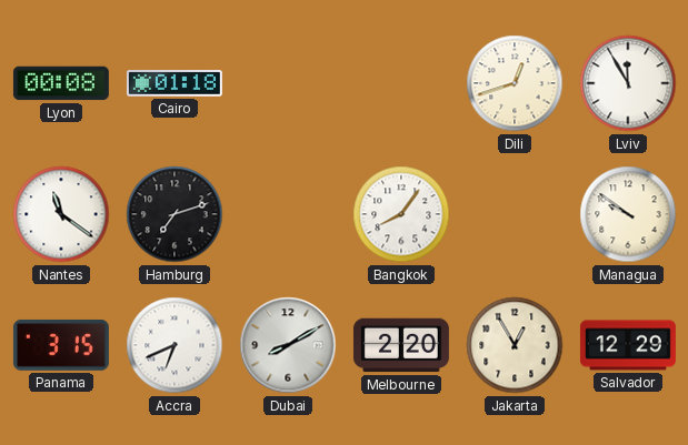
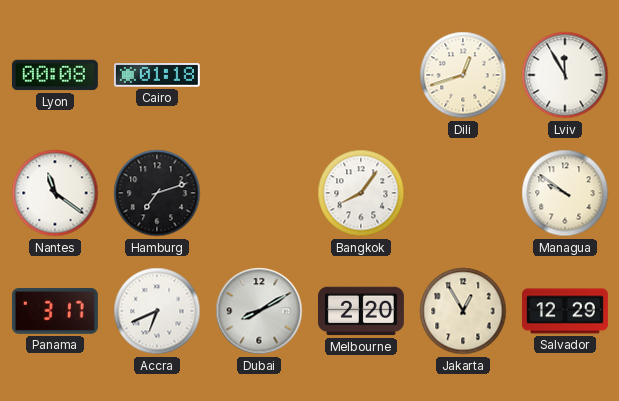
Panama: 3:15 -> 3:17
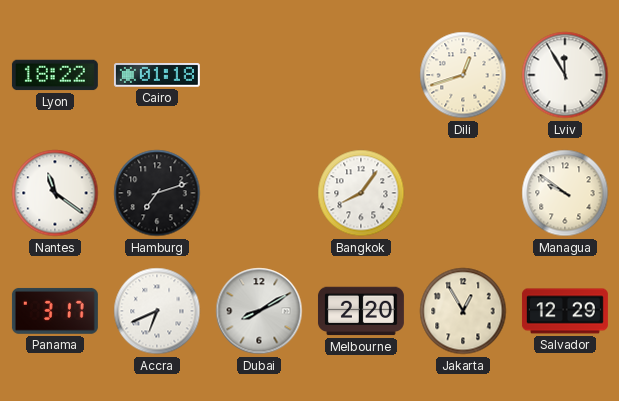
Lyon: 00:08 -> 18:22
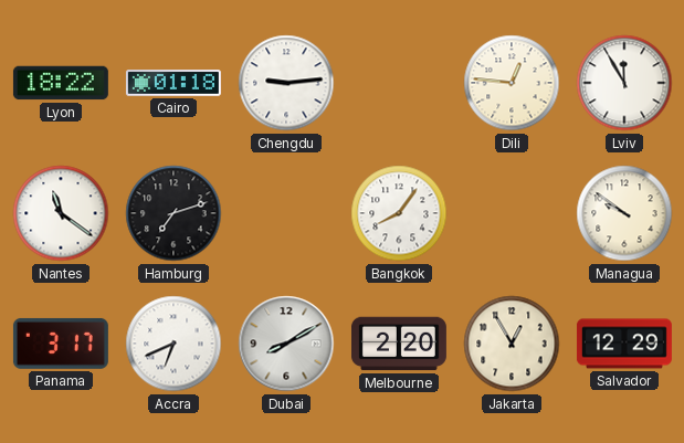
Chengdu: none -> 9:14
Dili: 12:42 -> 12:46
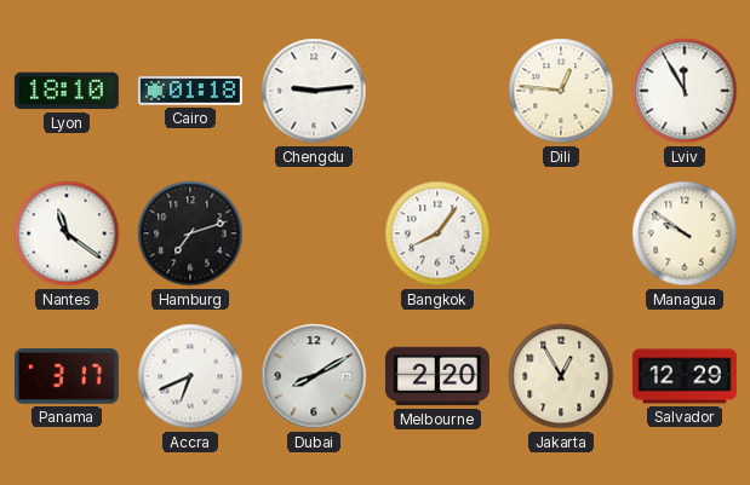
Lyon: 18:22 -> 18:10
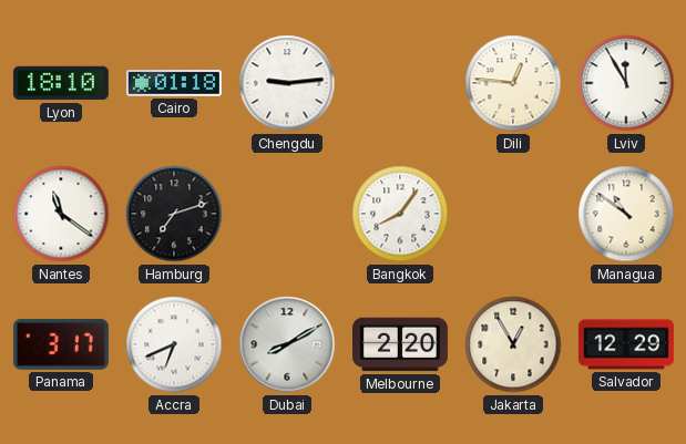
Managua: 9:51 -> 10:51
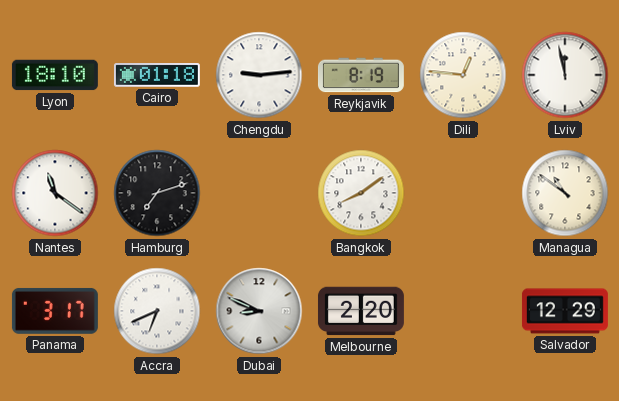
Reykjavik: none -> 8:19
Lviv: 11:55 -> 11:58
Bangkok: 8:06 -> 8:09
Dubai: 8:10 -> 8:49
Jakarta: 12:55 -> none
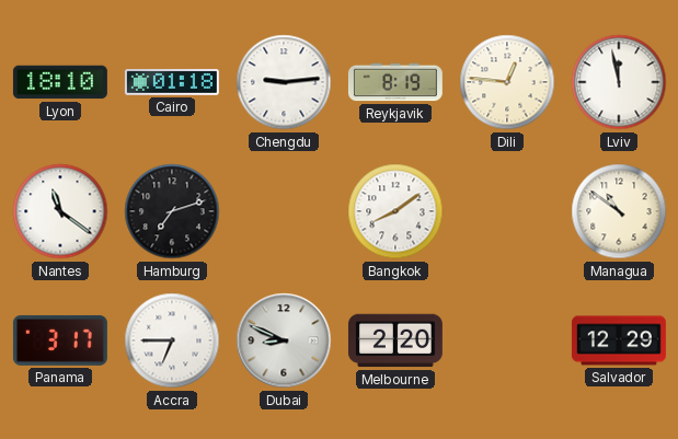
Accra: 6:41 -> 6:45
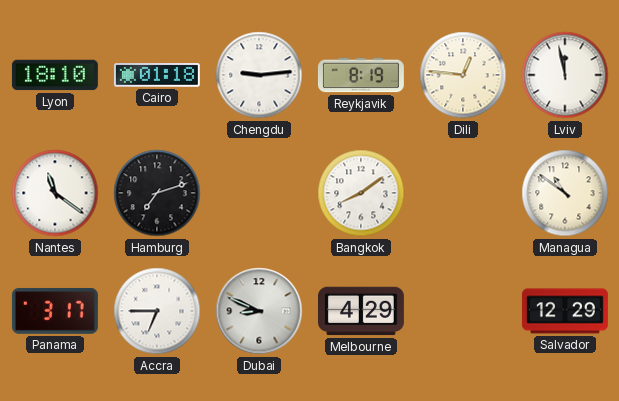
Melbourne: 2:20 -> 4:29
